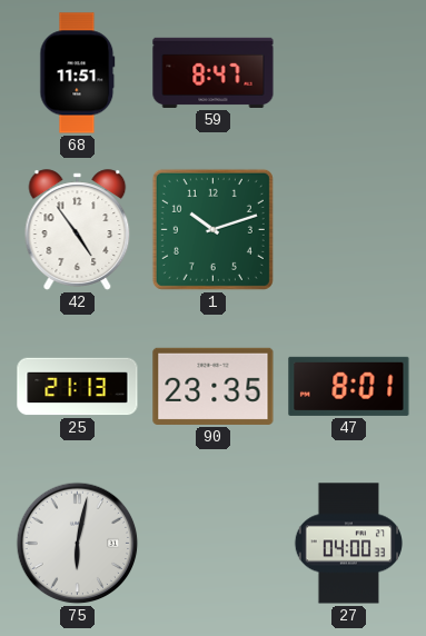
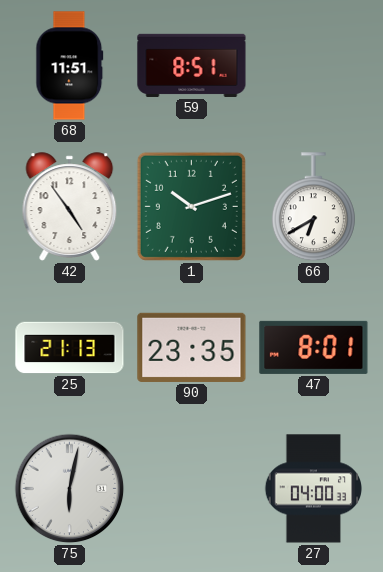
59: 8:47 -> 8:51
66: none -> 6:40
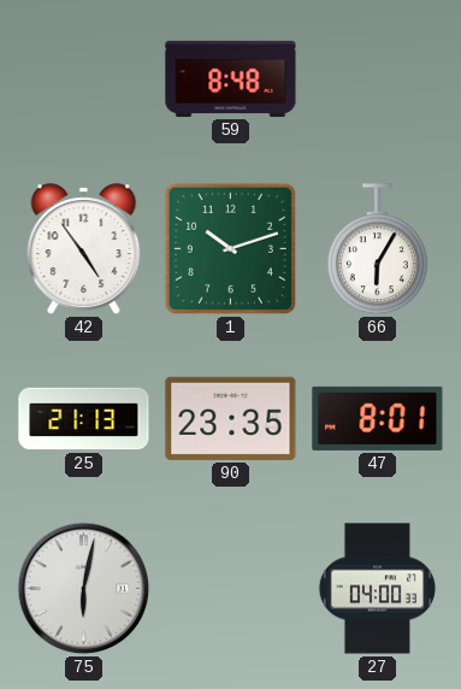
68: 11:51 -> none
59: 8:51 -> 8:48
66: 6:40 -> 6:05
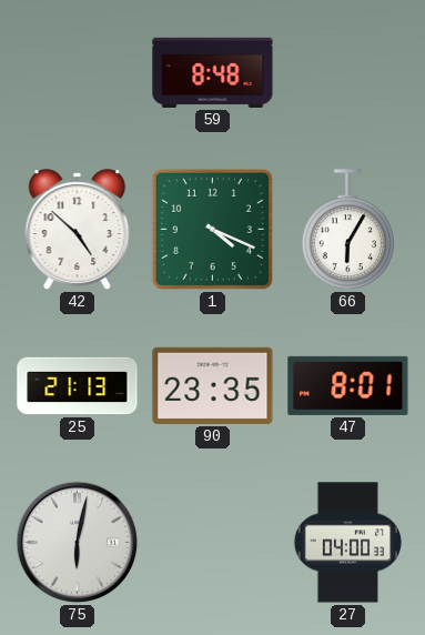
42: 4:54 -> 4:52
1: 10:12 -> 4:19
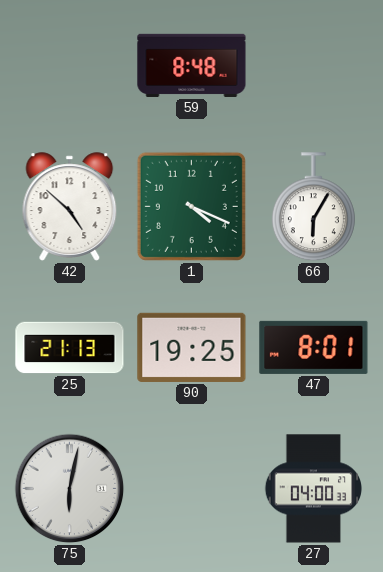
90: 23:35 -> 19:25
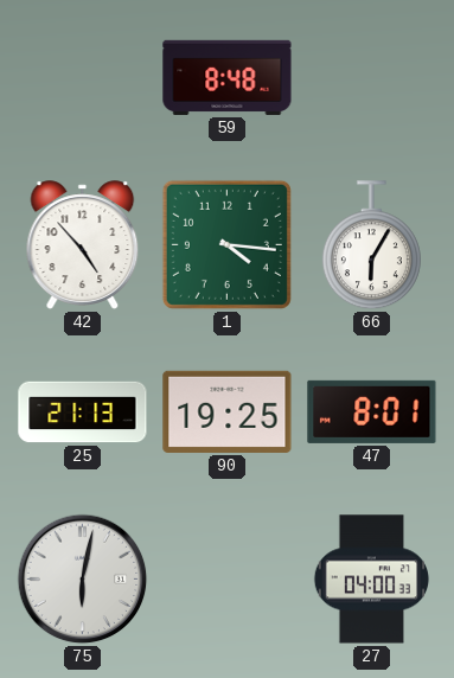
42: 4:52 -> 4:53
1: 4:19 -> 4:16
